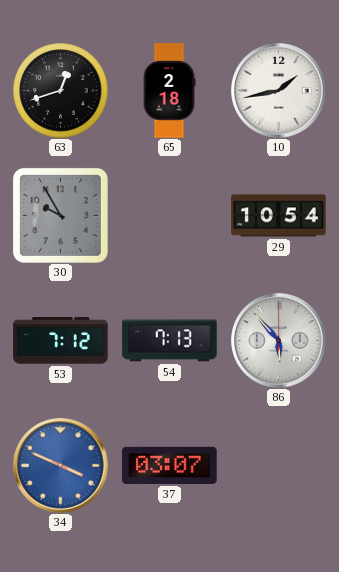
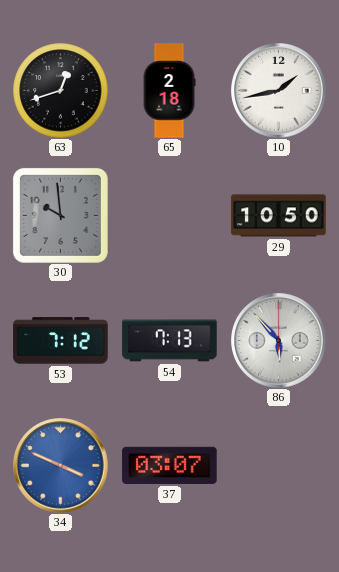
30: 9:55 -> 9:59
29: 10:54 -> 10:50
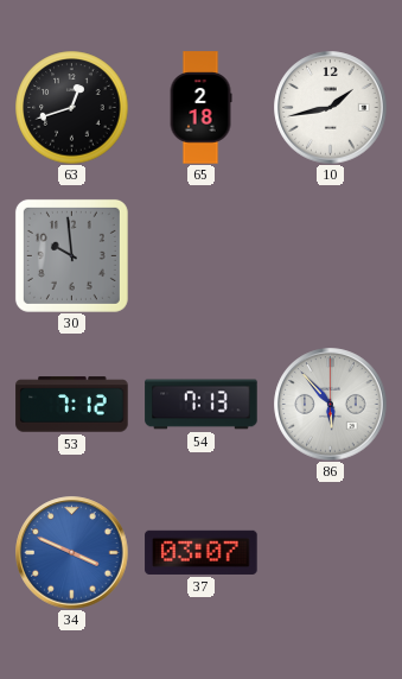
29: 10:50 -> none
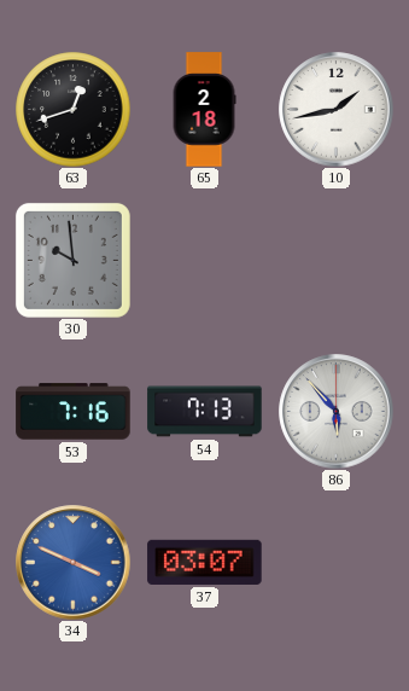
53: 7:12 -> 7:16
